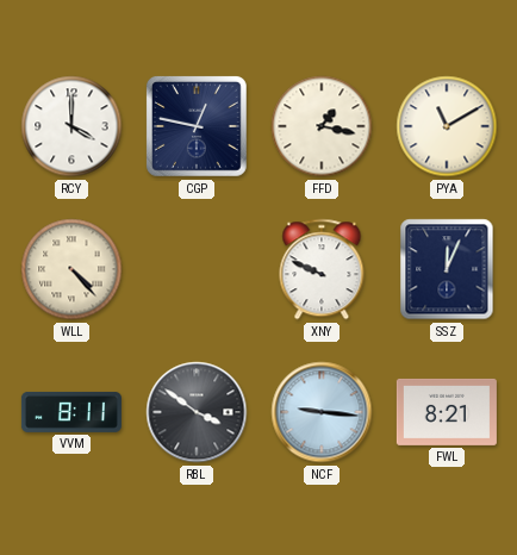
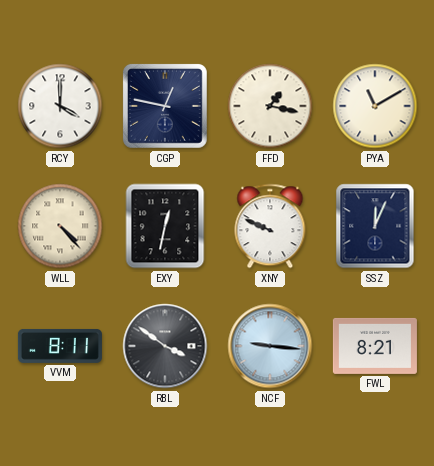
EXY: none -> 12:32
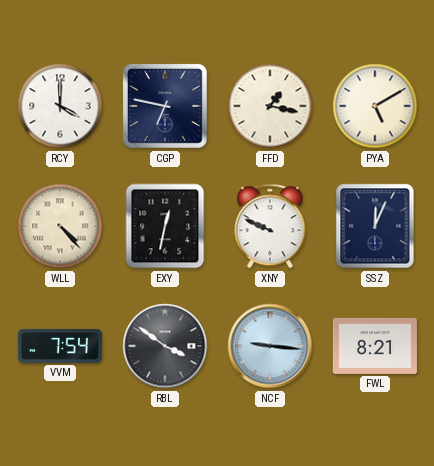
CGP: 12:47 -> 6:47
PYA: 11:10 -> 5:10
VVM: 8:11 -> 7:54
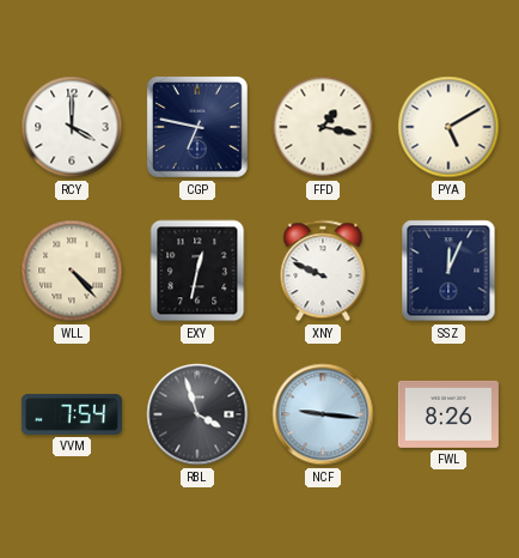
RBL: 3:51 -> 3:57
FWL: 8:21 -> 8:26
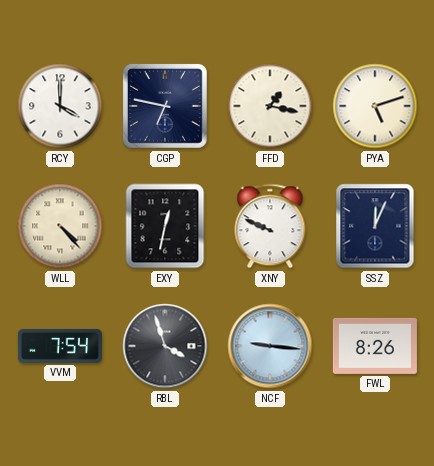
PYA: 5:10 -> 5:12
